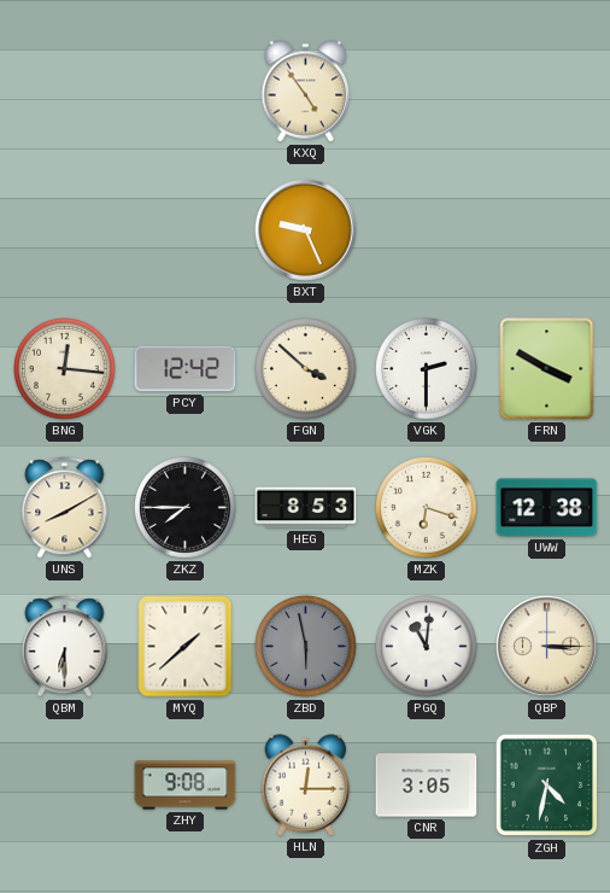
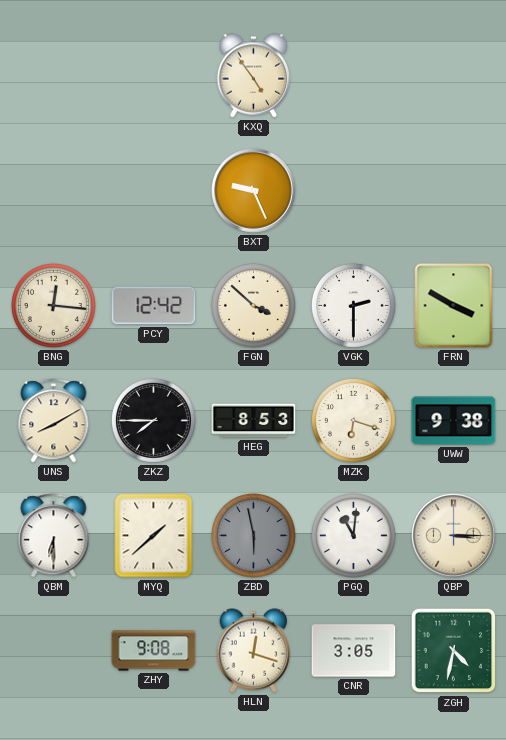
UWW: 12:38 -> 9:38
HLN: 12:15 -> 12:18
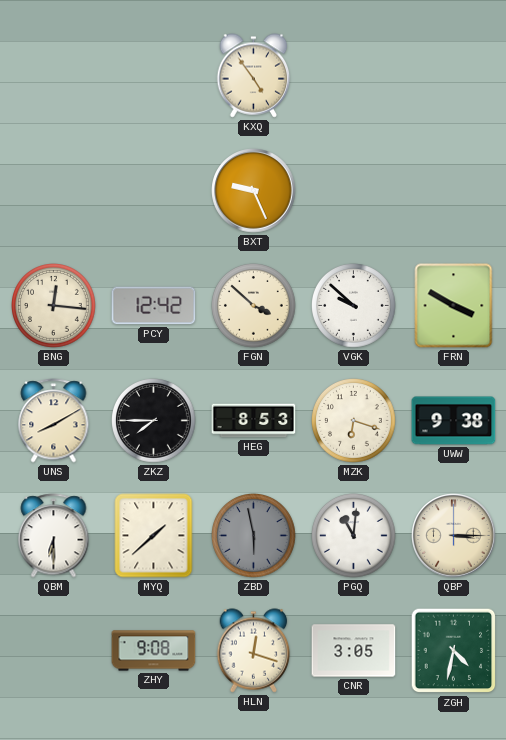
VGK: 2:30 -> 9:52
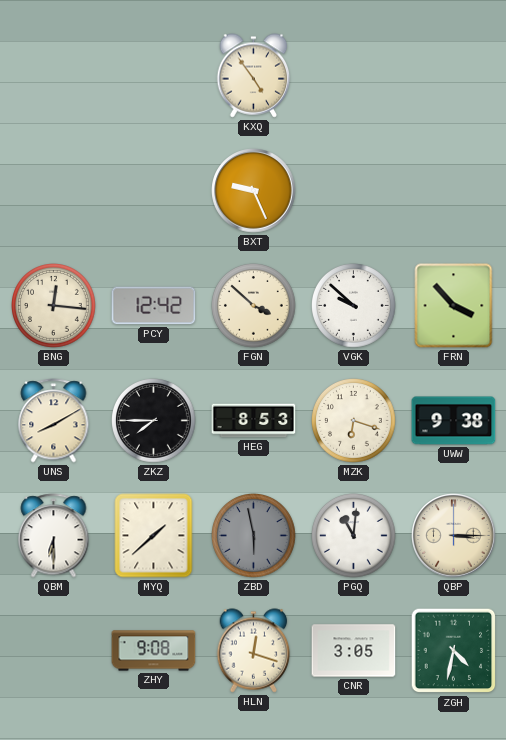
FRN: 3:50 -> 3:53
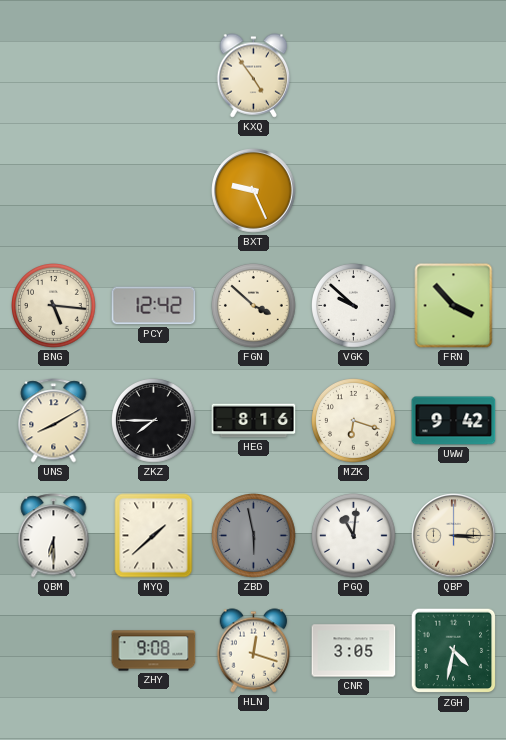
BNG: 12:16 -> 5:16
HEG: 8:53 -> 8:16
UWW: 9:38 -> 9:42
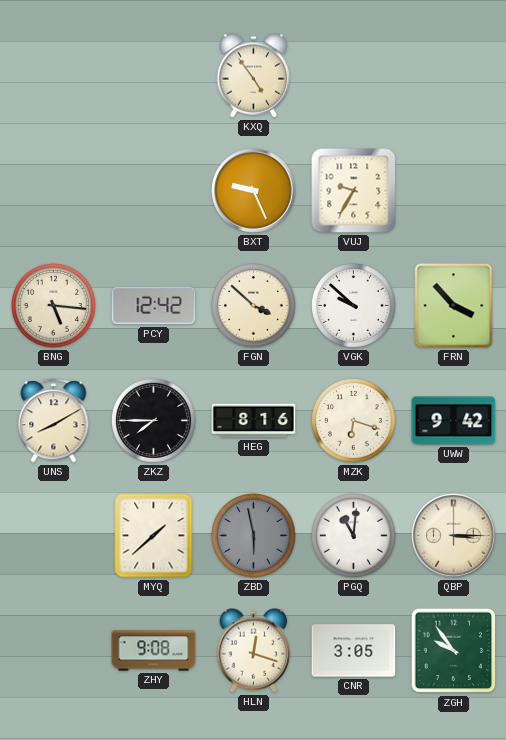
VUJ: none -> 9:35
QBM: 6:30 -> none
ZGH: 4:32 -> 9:54
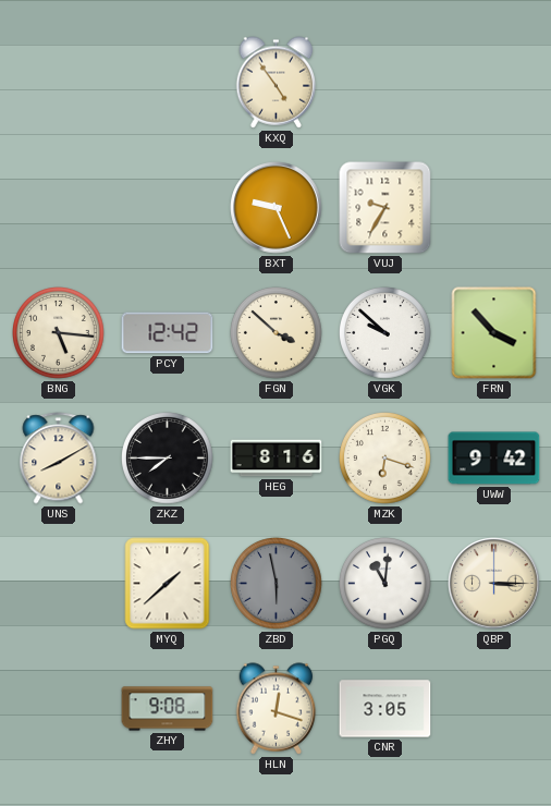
ZGH: 9:54 -> none
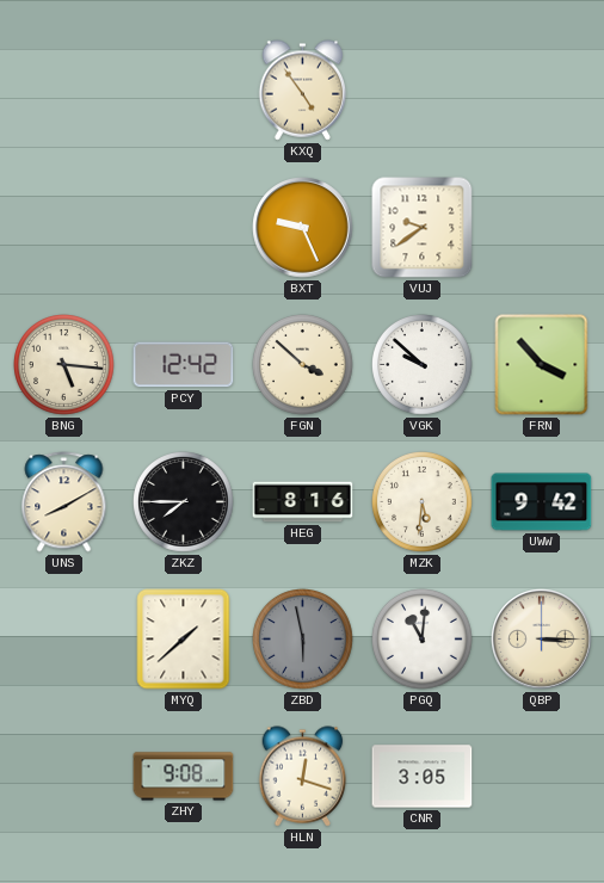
VUJ: 9:35 -> 9:39
MZK: 6:18 -> 5:31
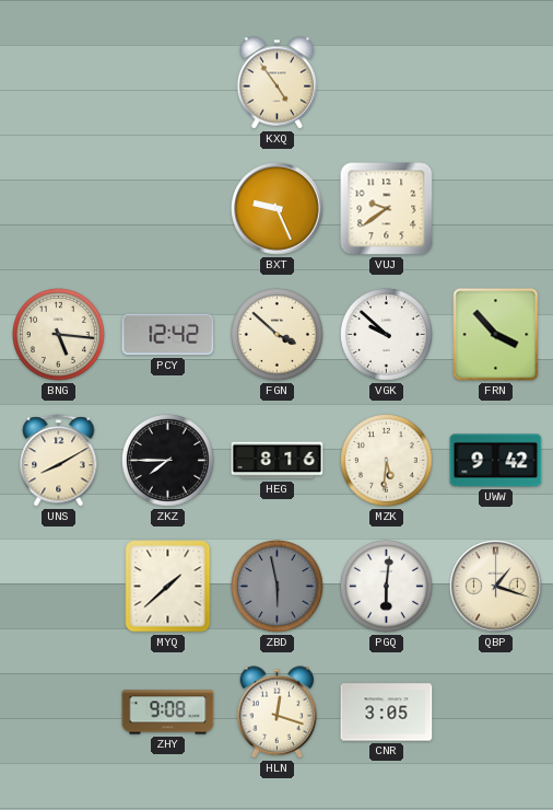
PGQ: 11:01 -> 6:01
QBP: 3:15 -> 1:18
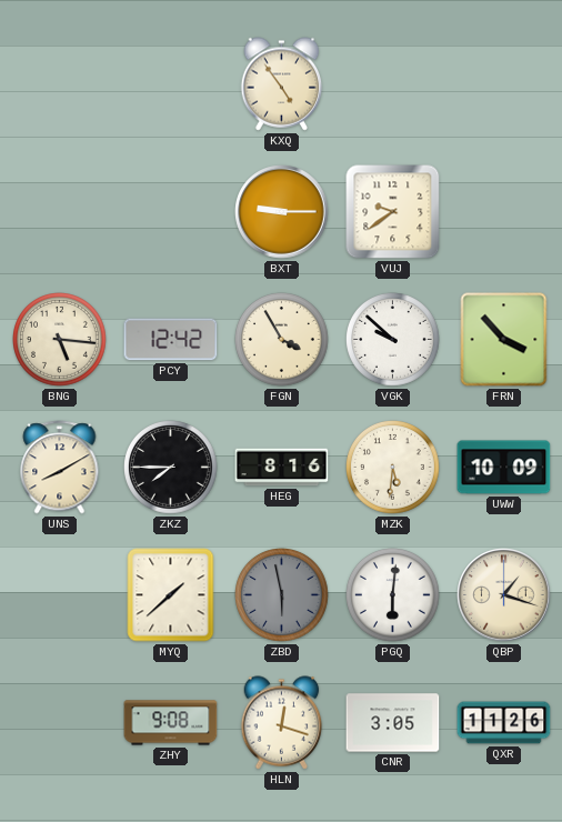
BXT: 9:26 -> 9:15
FGN: 3:52 -> 3:55
UWW: 9:42 -> 10:09
QXR: none -> 11:26
